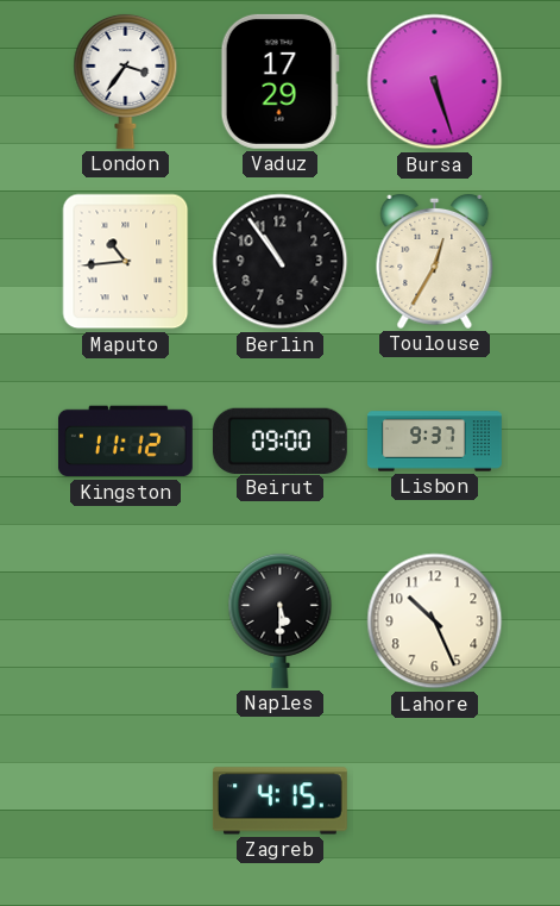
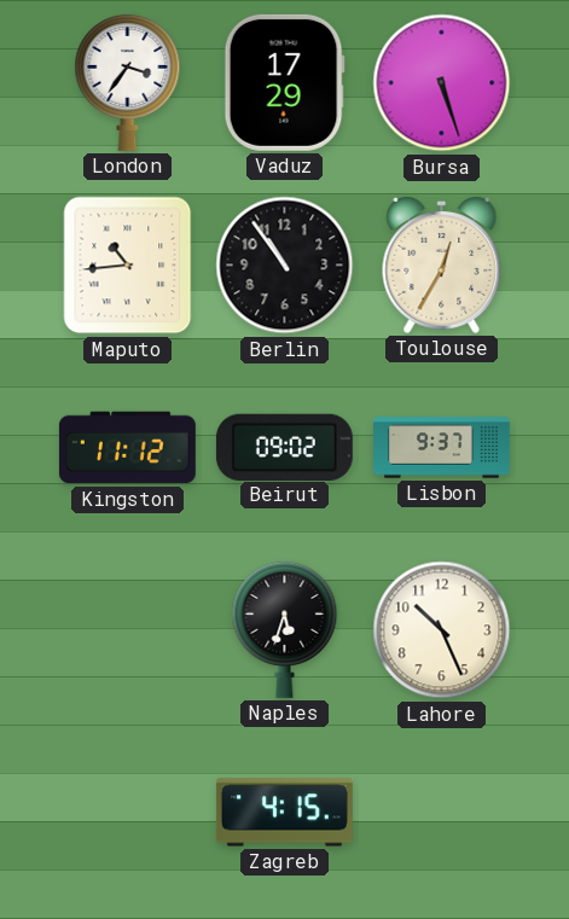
Beirut: 09:00 -> 09:02
Naples: 5:30 -> 5:33
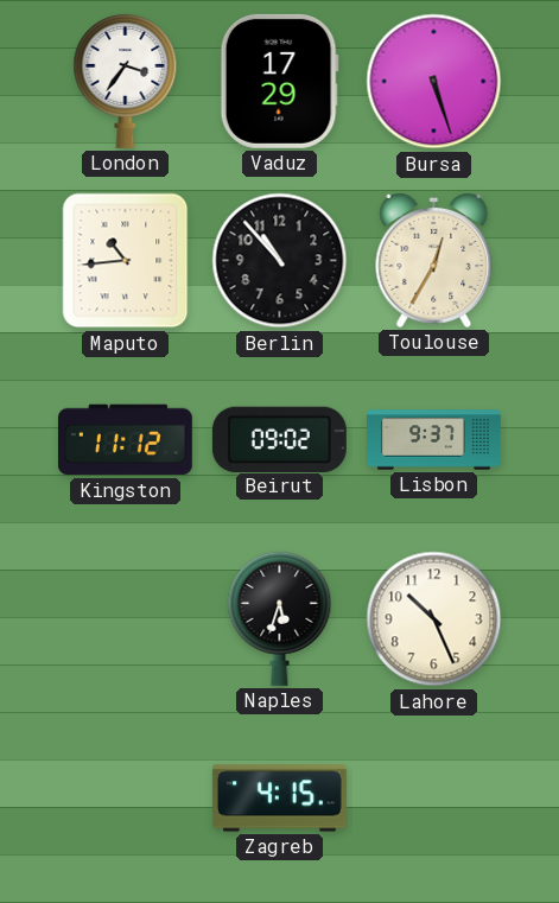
Berlin: 10:54 -> 10:53
